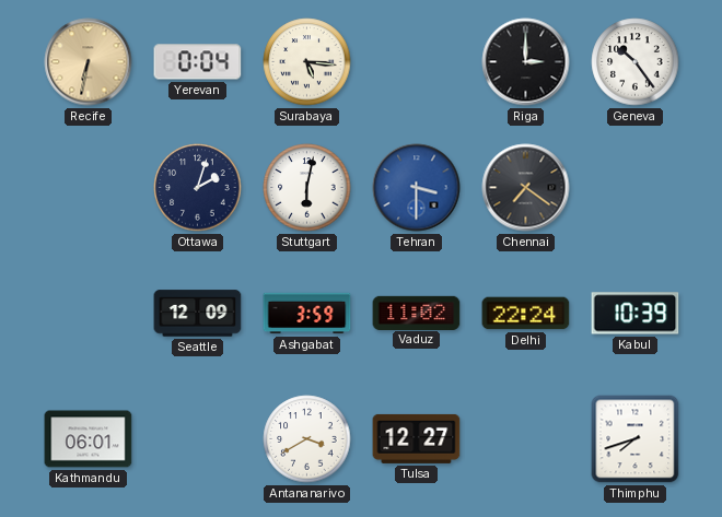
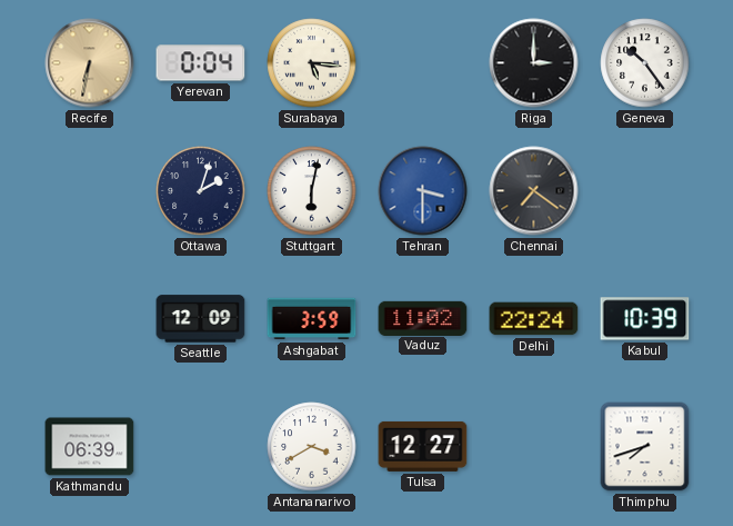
Kathmandu: 06:01 -> 06:39
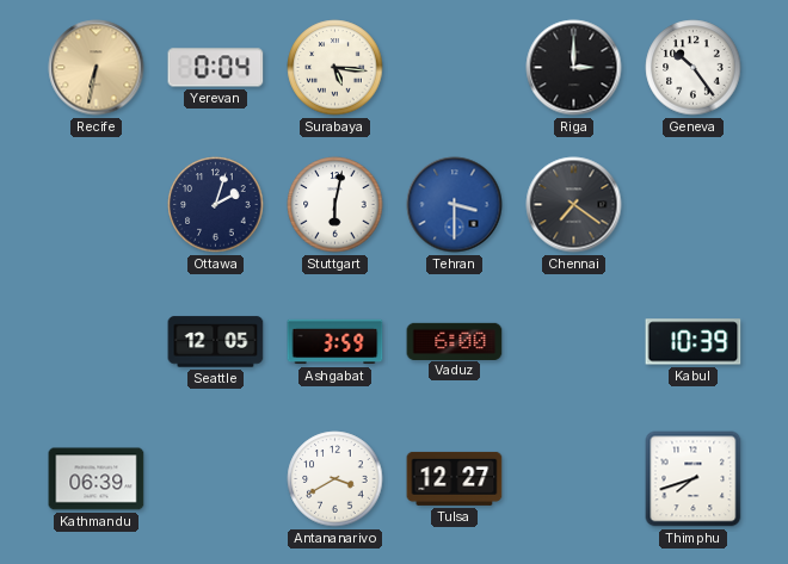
Seattle: 12:09 -> 12:05
Vaduz: 11:02 -> 6:00
Delhi: 22:24 -> none
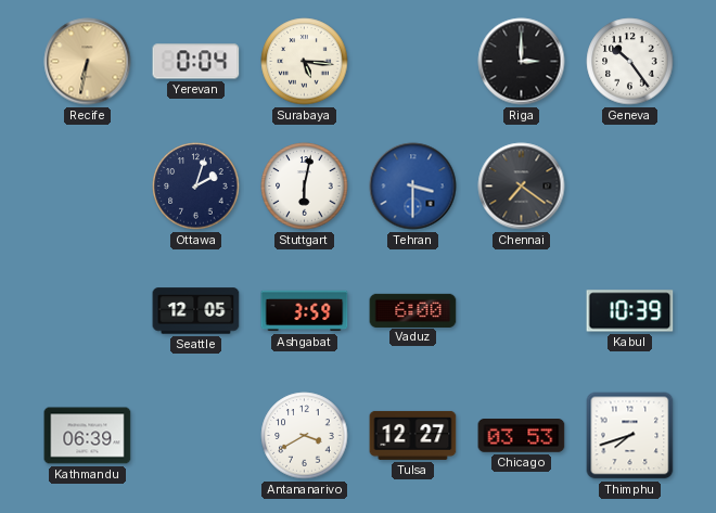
Chicago: none -> 03:53
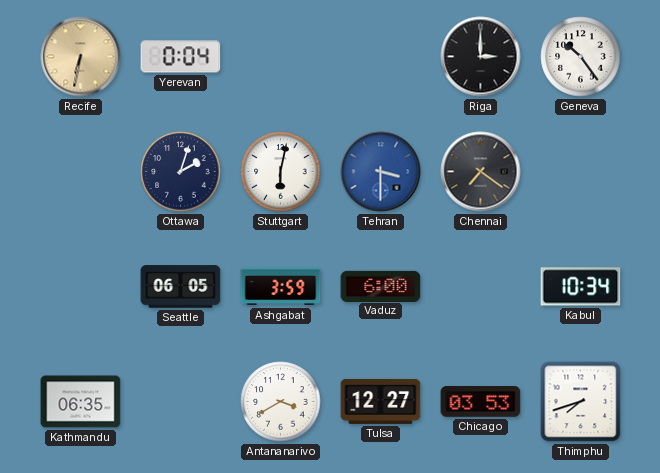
Surabaya: 5:16 -> none
Seattle: 12:05 -> 06:05
Kabul: 10:39 -> 10:34
Kathmandu: 06:39 -> 06:35
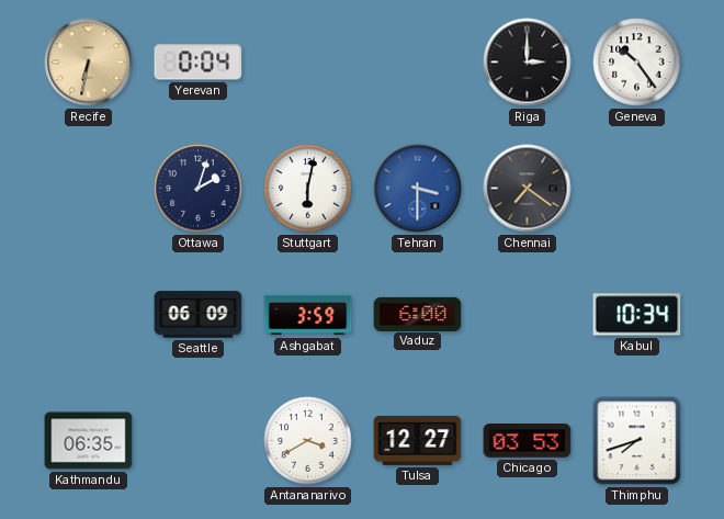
Seattle: 06:05 -> 06:09
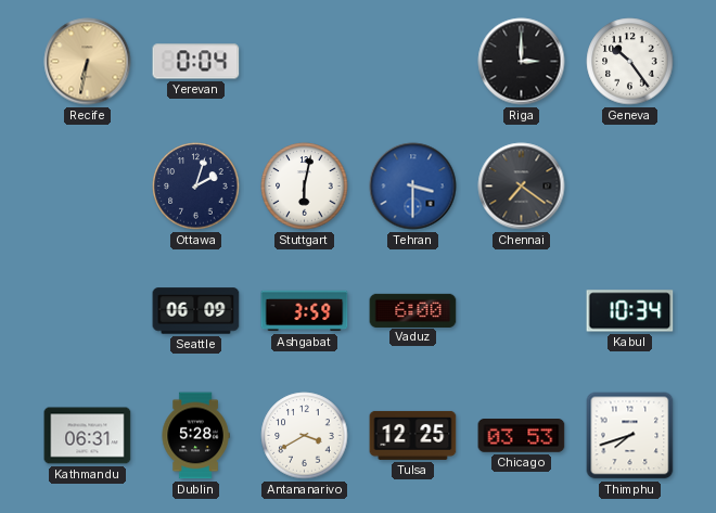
Kathmandu: 06:35 -> 06:31
Dublin: none -> 5:28
Tulsa: 12:27 -> 12:25
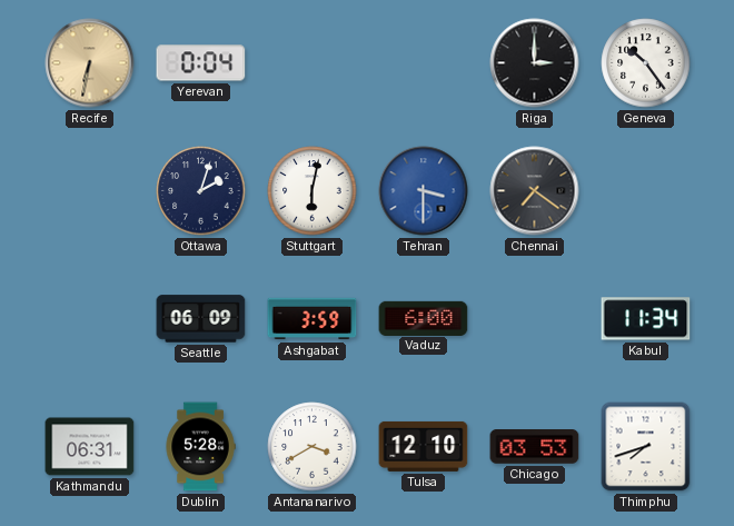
Kabul: 10:34 -> 11:34
Tulsa: 12:25 -> 12:10
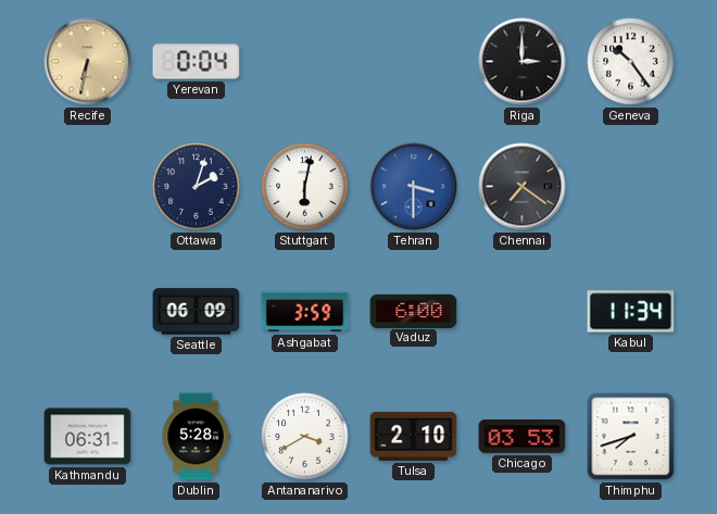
Tulsa: 12:10 -> 2:10
